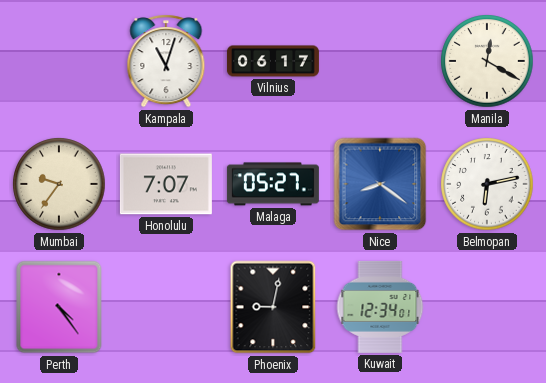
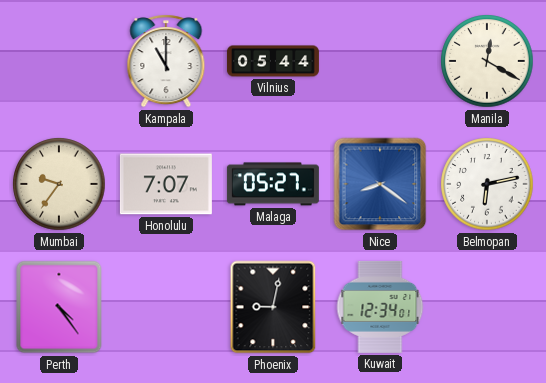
Kampala: 11:03 -> 11:00
Vilnius: 06:17 -> 05:44
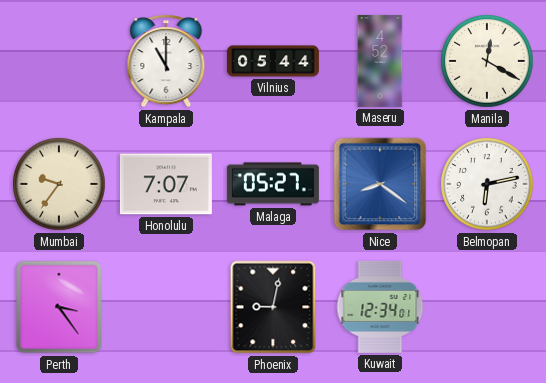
Maseru: none -> 4:52
Perth: 4:24 -> 3:24
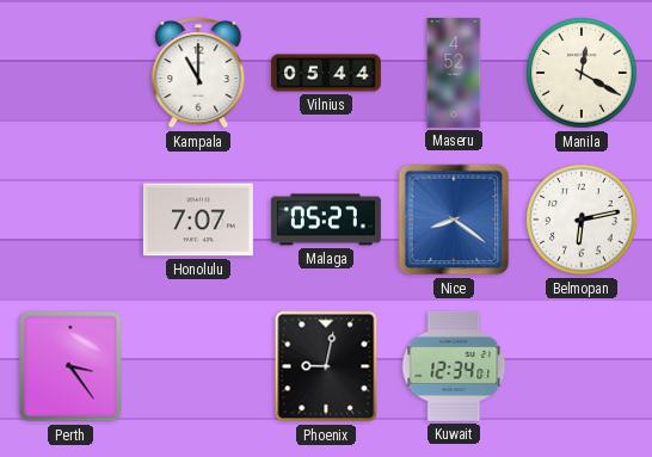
Mumbai: 9:36 -> none
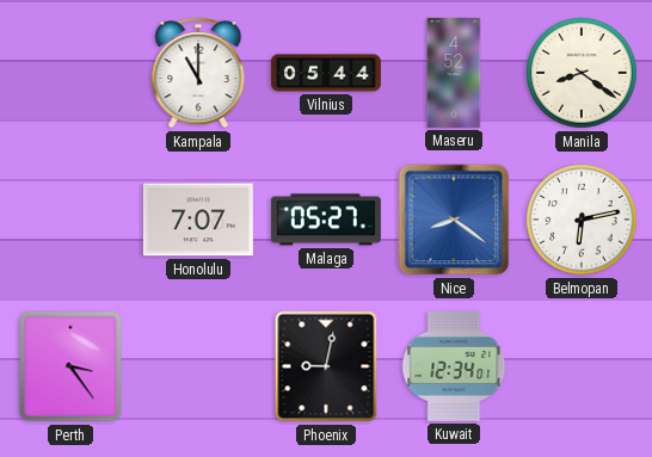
Manila: 12:20 -> 8:21
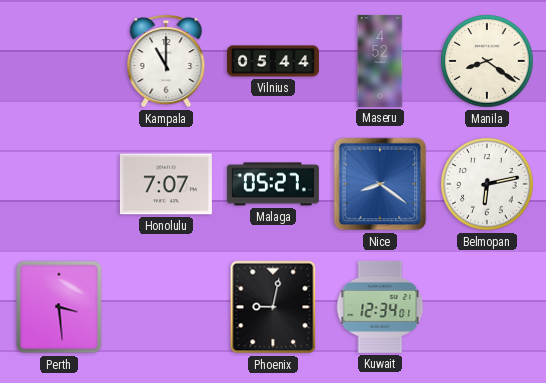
Perth: 3:24 -> 3:29
